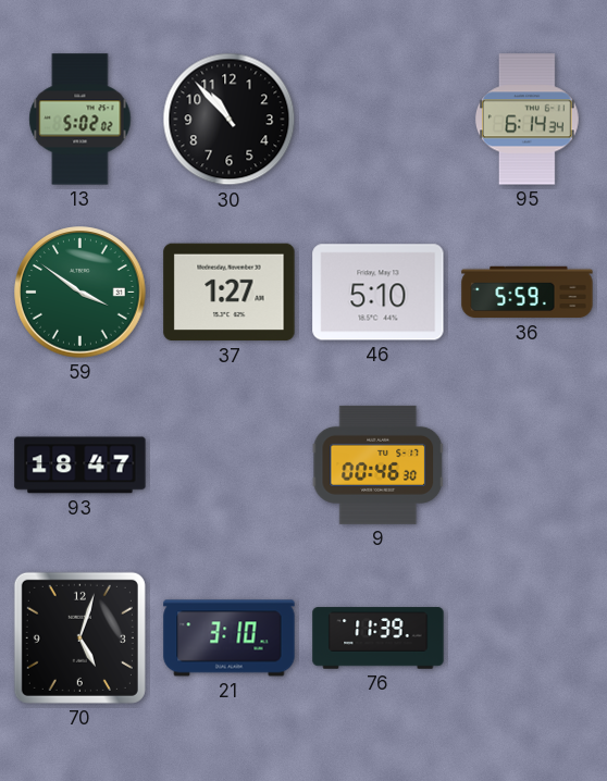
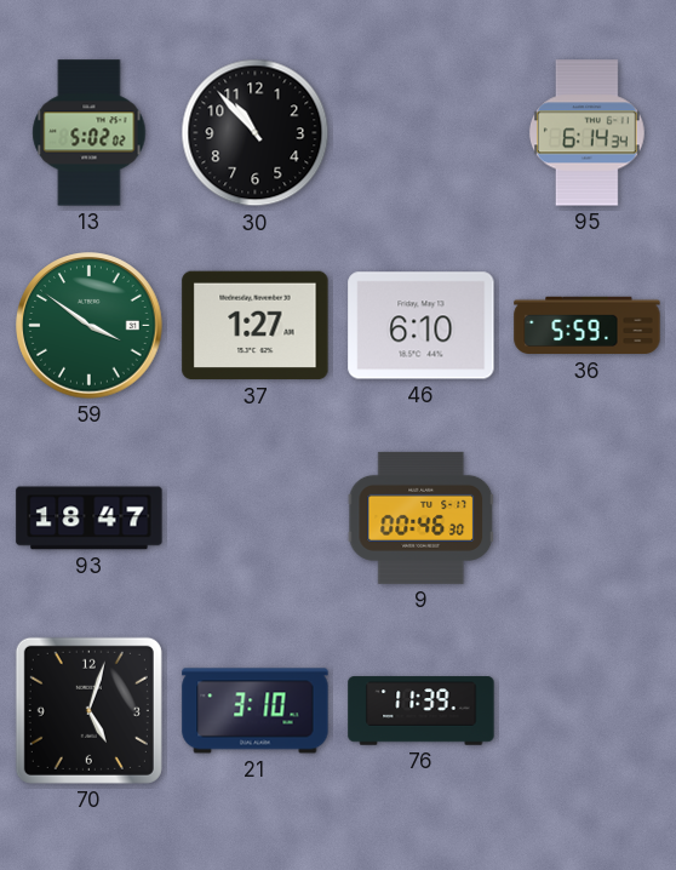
46: 5:10 -> 6:10
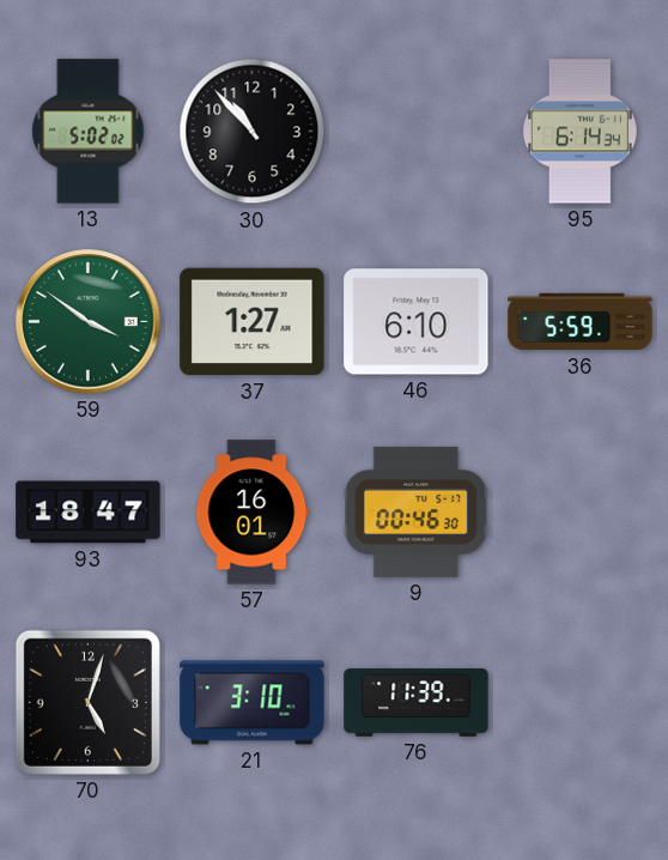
57: none -> 16:01
